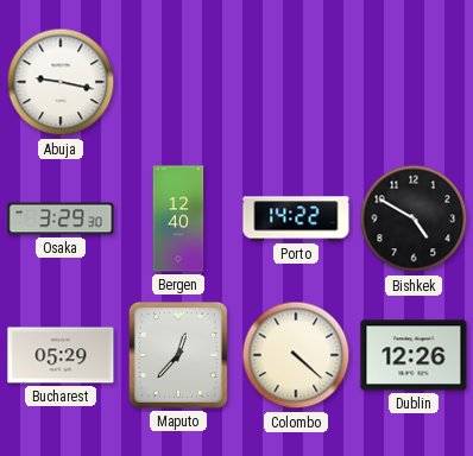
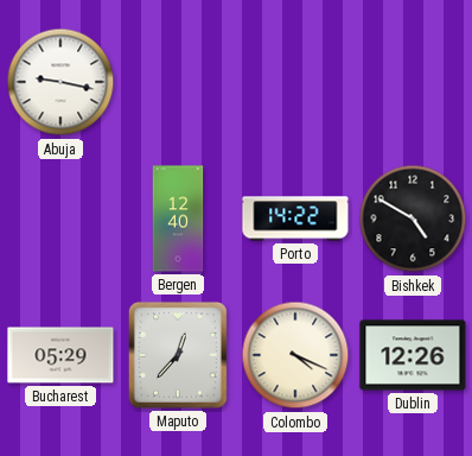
Osaka: 3:29 -> none
Colombo: 4:22 -> 4:19
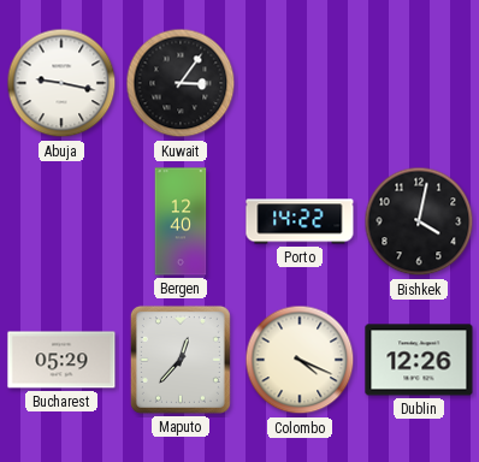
Kuwait: none -> 3:06
Bishkek: 4:50 -> 4:02
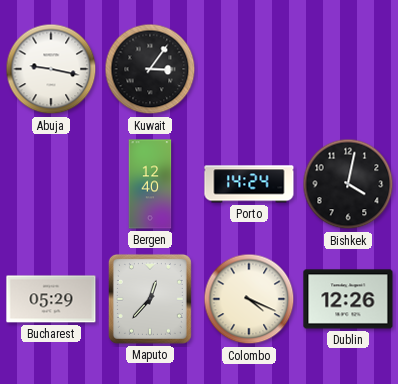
Porto: 14:22 -> 14:24
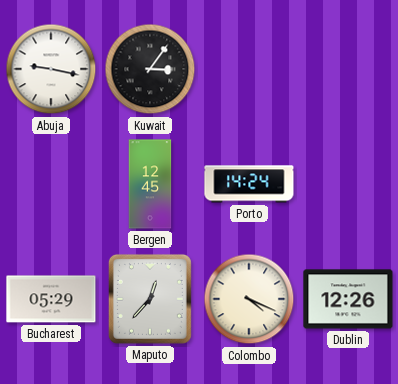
Bergen: 12:40 -> 12:45
Bishkek: 4:02 -> none
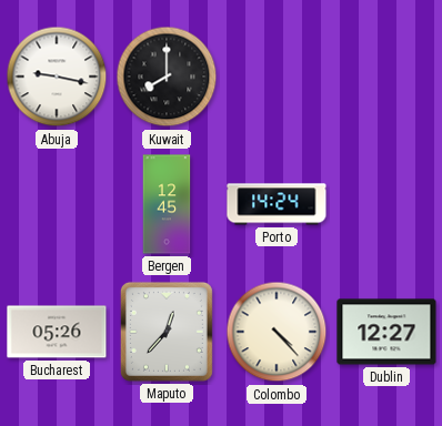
Kuwait: 3:06 -> 8:00
Bucharest: 05:29 -> 05:26
Colombo: 4:19 -> 4:23
Dublin: 12:26 -> 12:27
